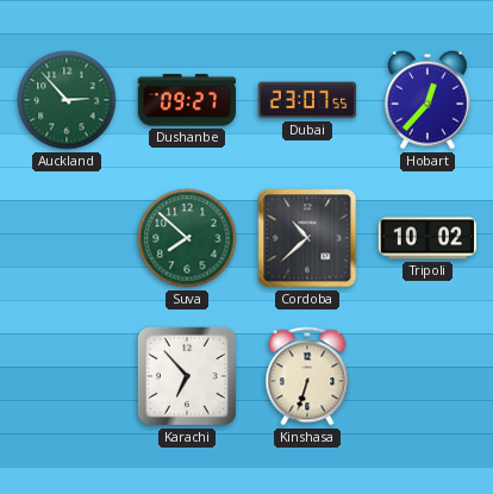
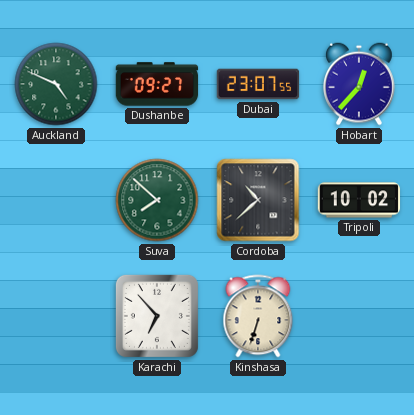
Auckland: 2:53 -> 4:49
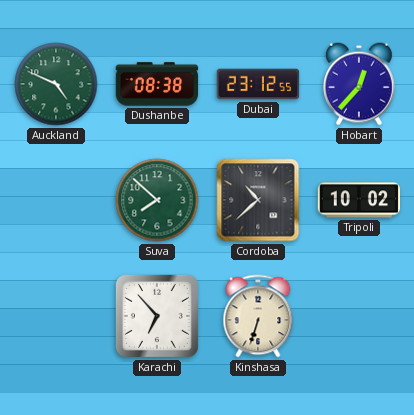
Dushanbe: 09:27 -> 08:38
Dubai: 23:07 -> 23:12
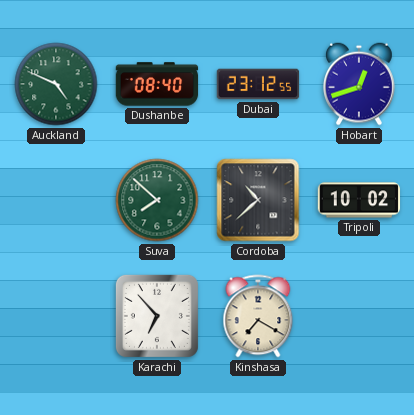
Dushanbe: 08:38 -> 08:40
Hobart: 12:37 -> 12:42
Kinshasa: 6:33 -> 7:20
